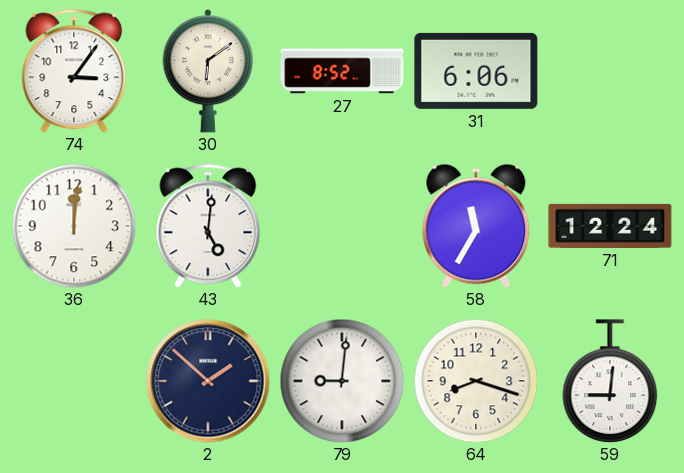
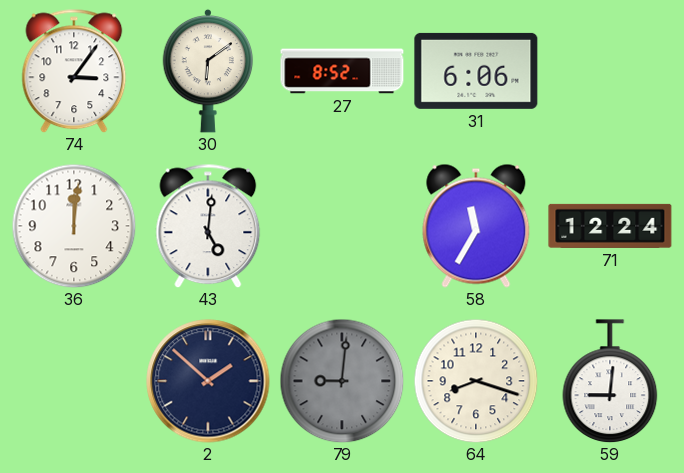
79 dial: white -> grey
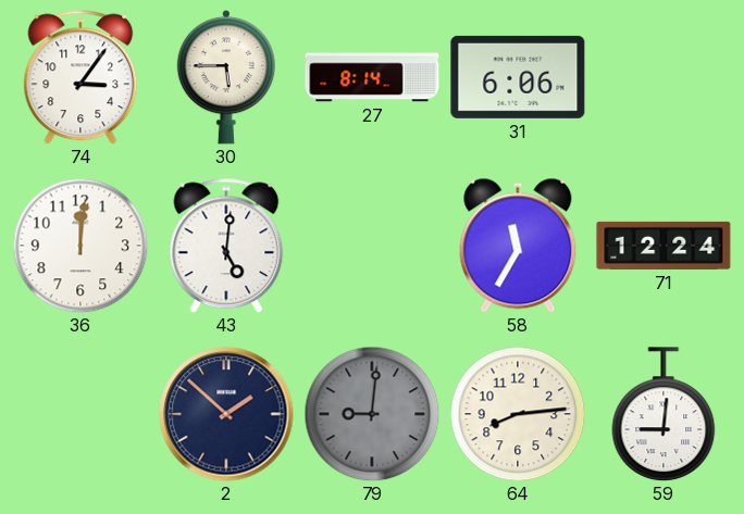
30: 6:09 -> 5:45
27: 8:52 -> 8:14
64: 8:18 -> 8:14
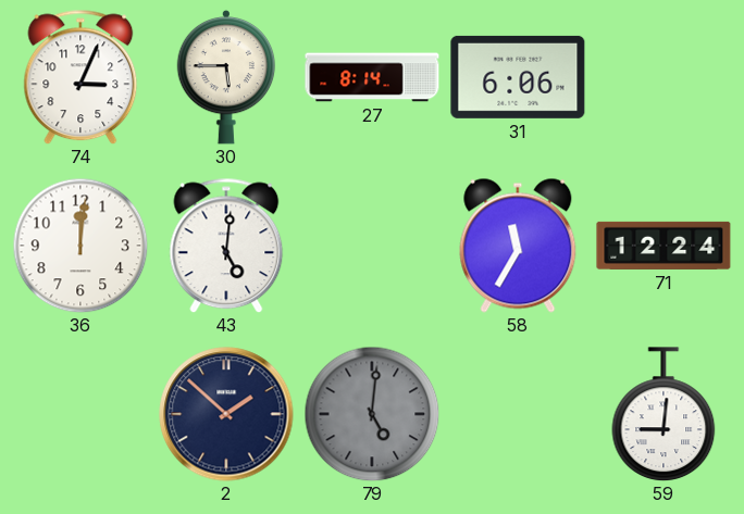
74: 3:06 -> 3:04
79: 9:01 -> 5:01
64: 8:14 -> none
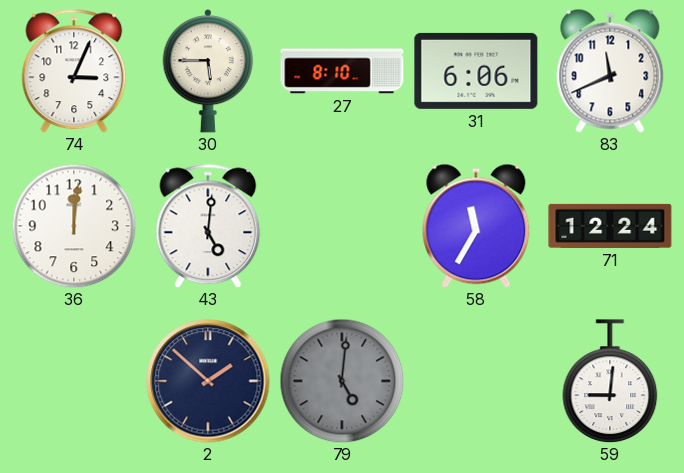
27: 8:14 -> 8:10
83: none -> 11:41
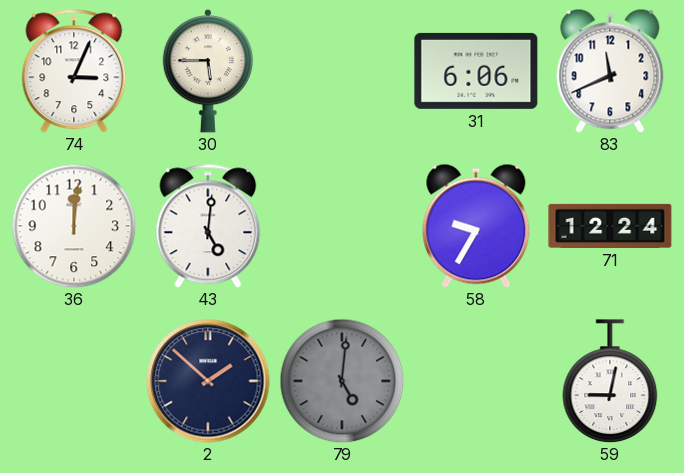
27: 8:10 -> none
58: 11:35 -> 9:35
59: 9:01 -> 9:02
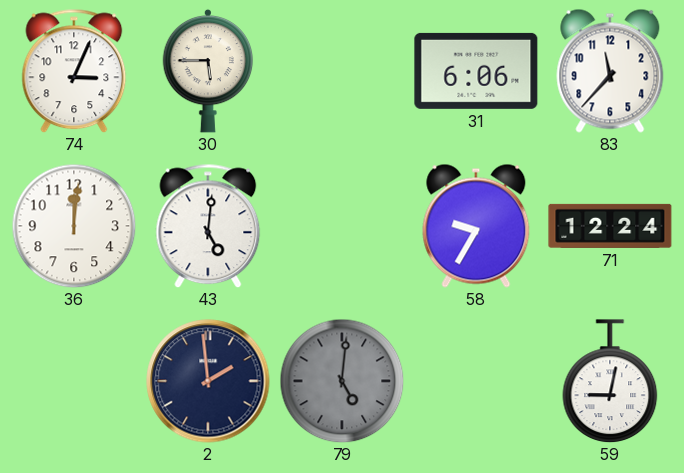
83: 11:41 -> 11:37
2: 1:52 -> 1:59
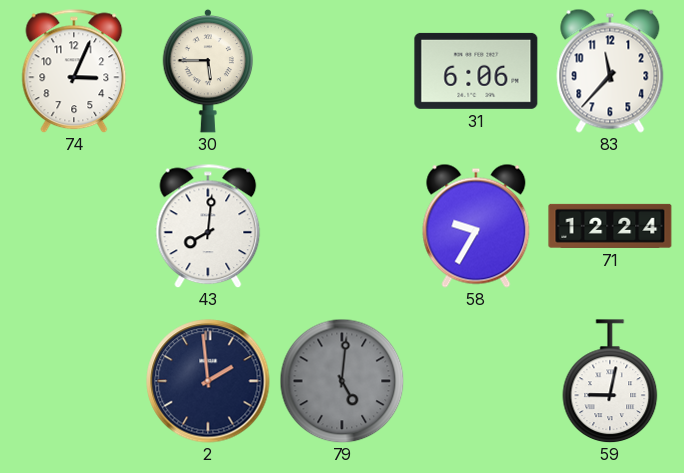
36: 12:01 -> none
43: 5:01 -> 8:01
